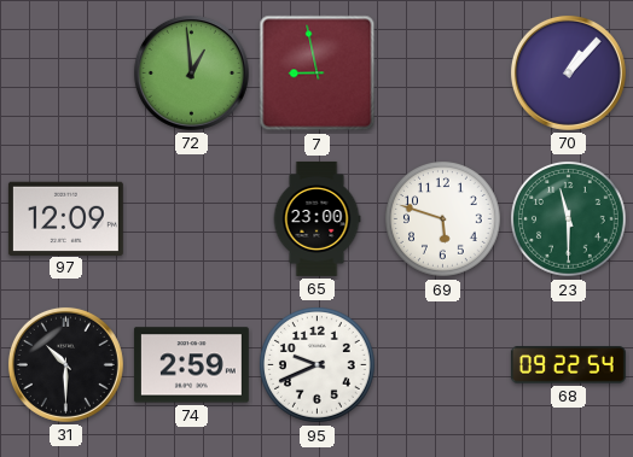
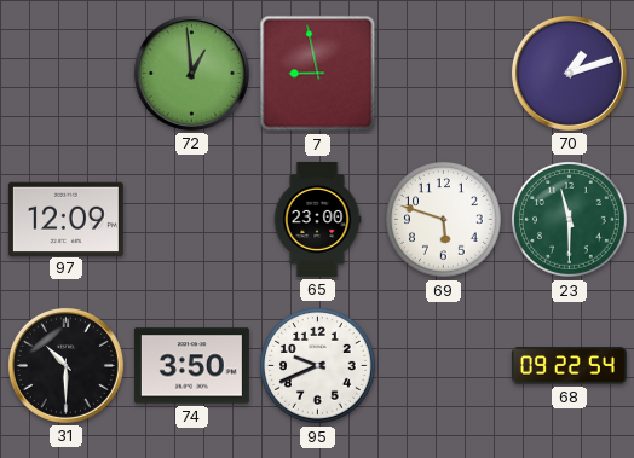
70: 1:07 -> 1:12
74: 2:59 -> 3:50
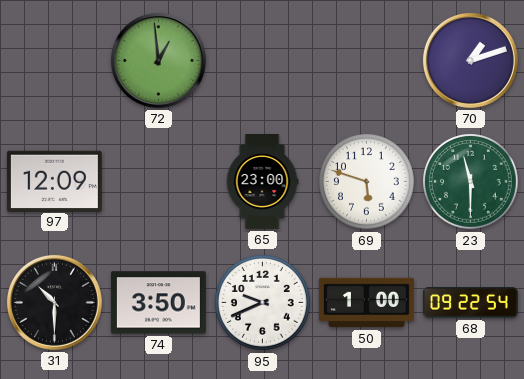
7: 8:58 -> none
50: none -> 1:00
